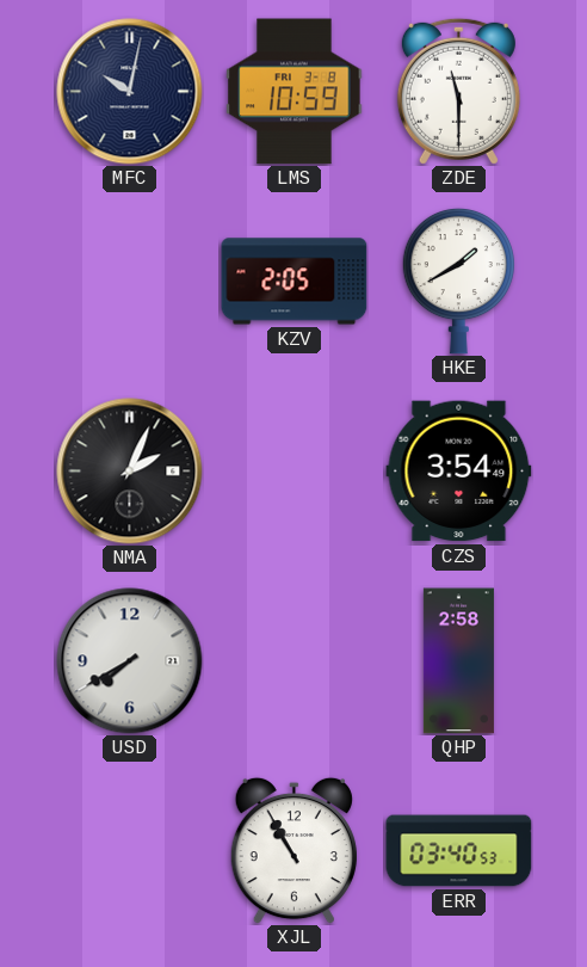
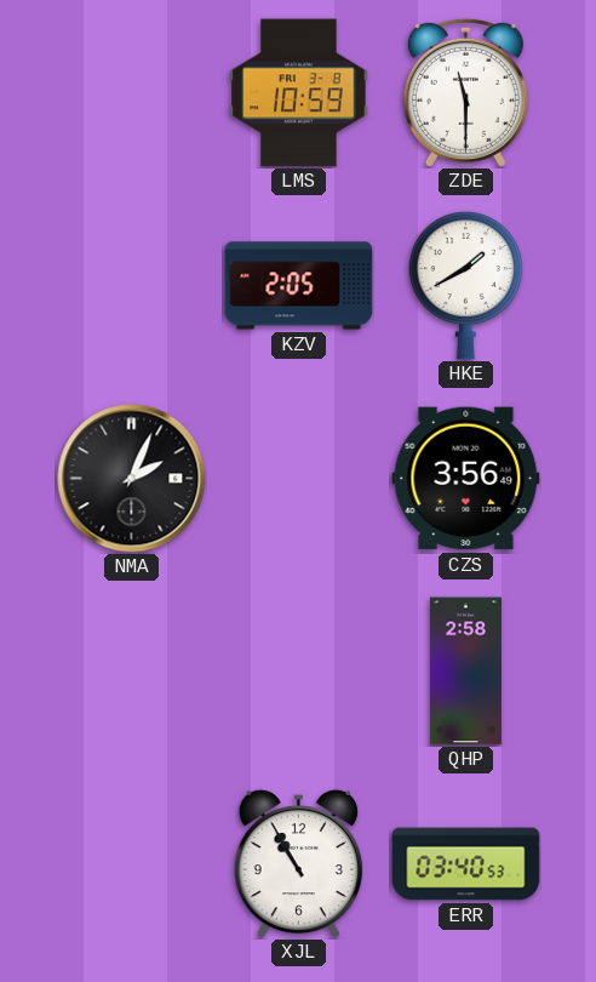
MFC: 10:02 -> none
CZS: 3:54 -> 3:56
USD: 7:40 -> none
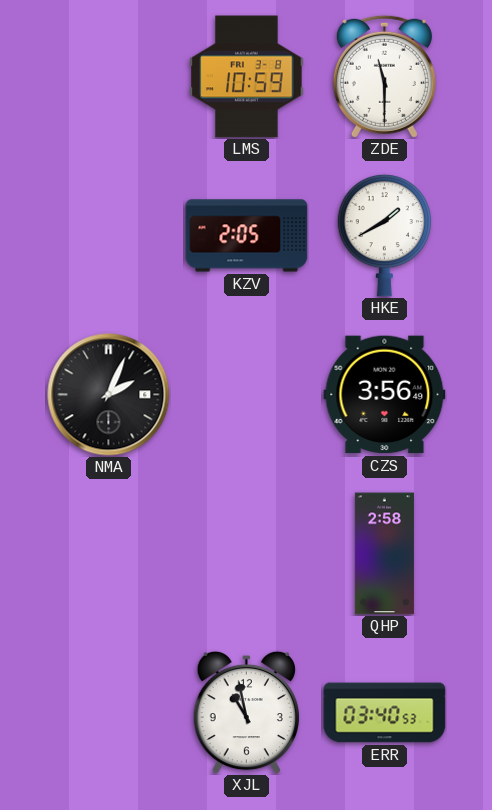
XJL: 10:55 -> 10:58
